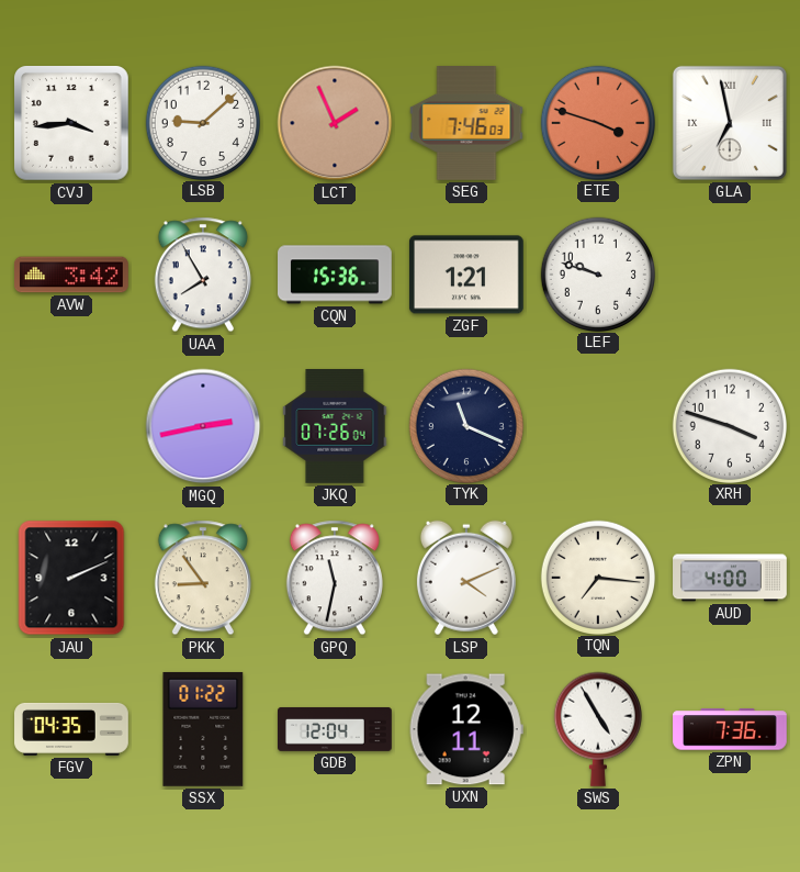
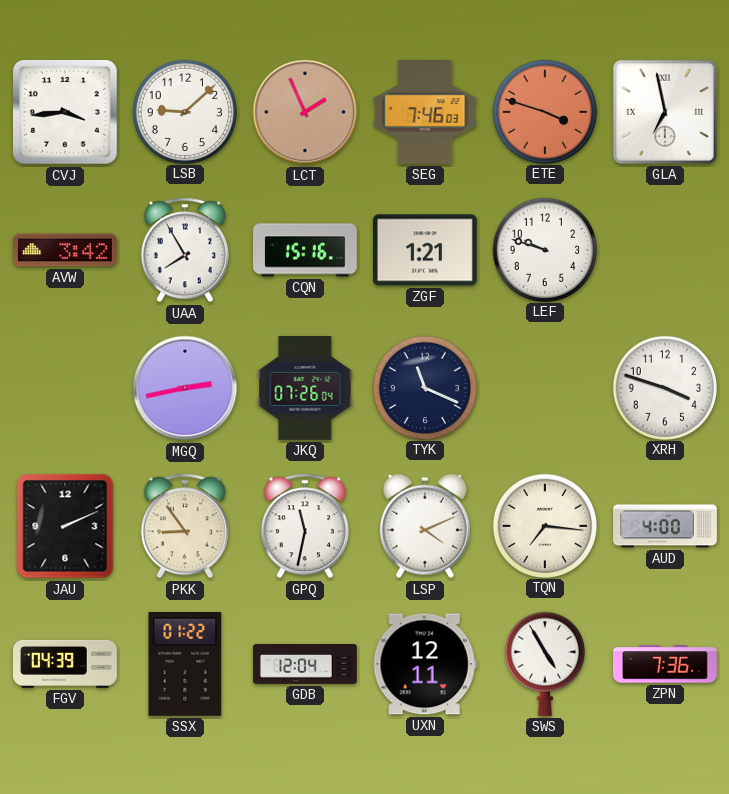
CQN: 15:36 -> 15:16
FGV: 04:35 -> 04:39
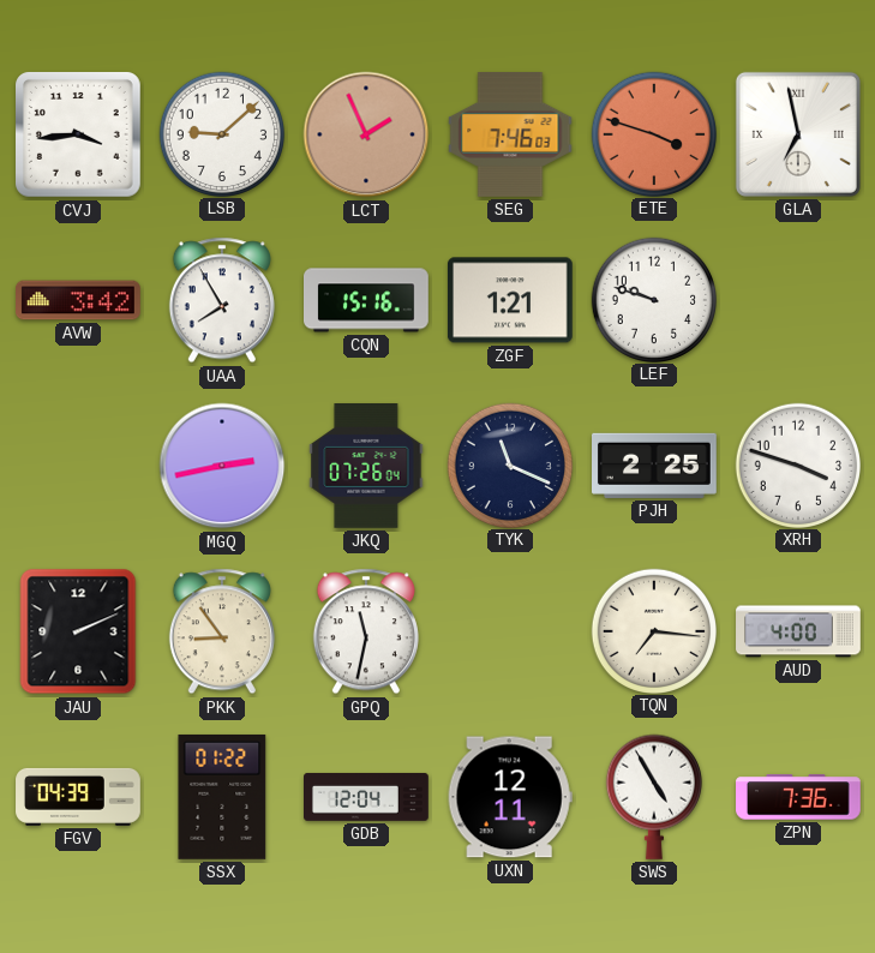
PJH: none -> 2:25
LSP: 4:11 -> none
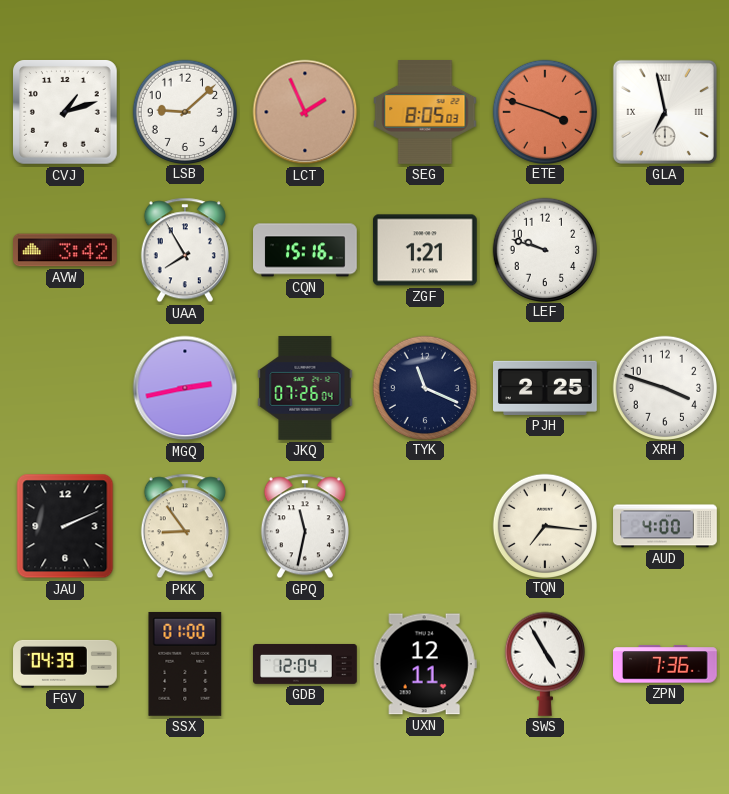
CVJ: 3:44 -> 1:12
SEG: 7:46 -> 8:05
SSX: 01:22 -> 01:00
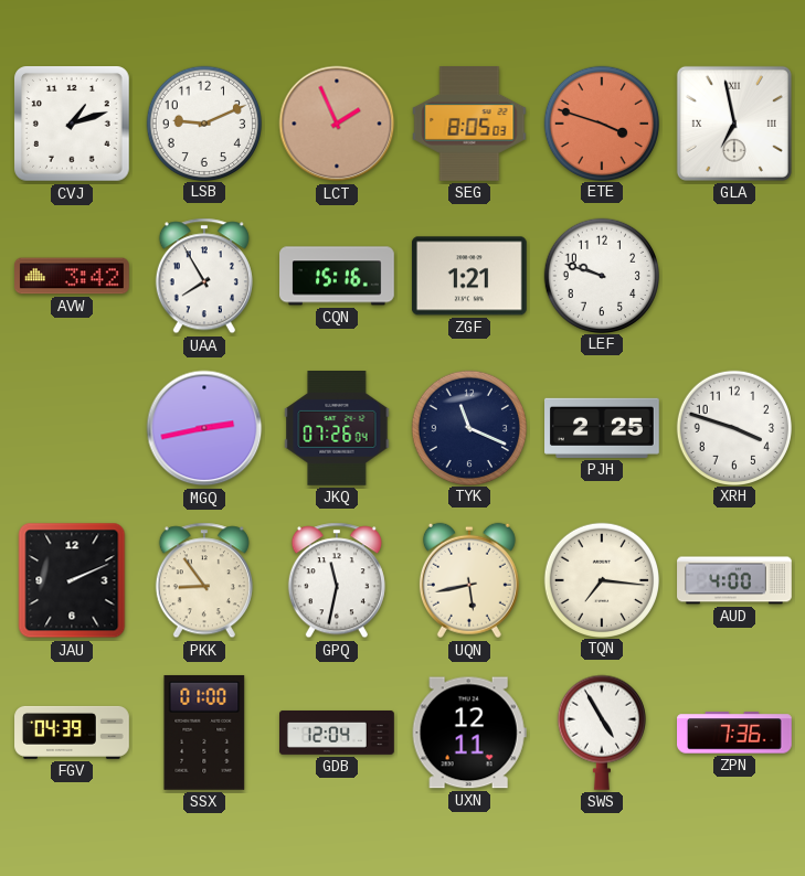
LSB: 9:08 -> 9:11
UQN: none -> 5:43
